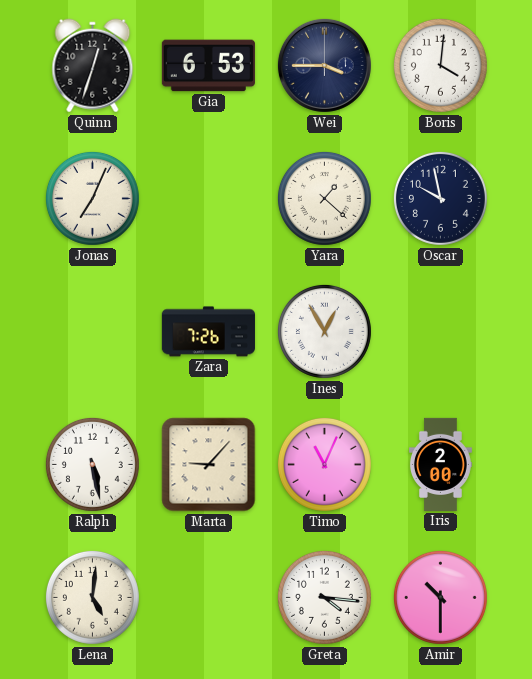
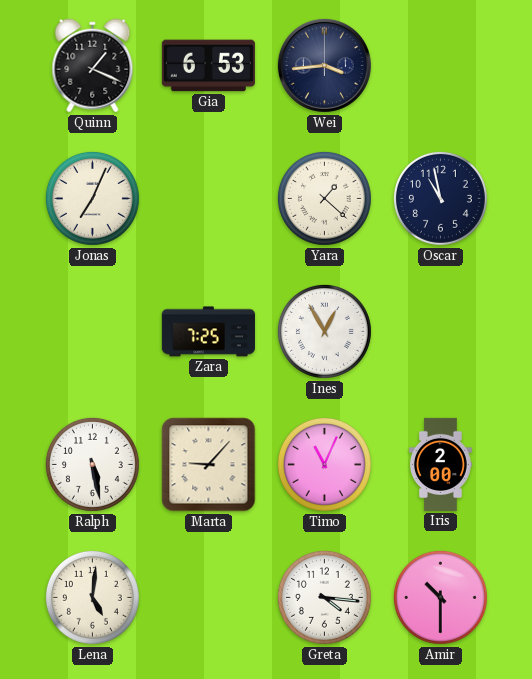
Quinn: 12:33 -> 1:19
Wei: 3:45 -> 3:44
Boris: 4:01 -> none
Oscar: 9:58 -> 10:58
Zara: 7:26 -> 7:25
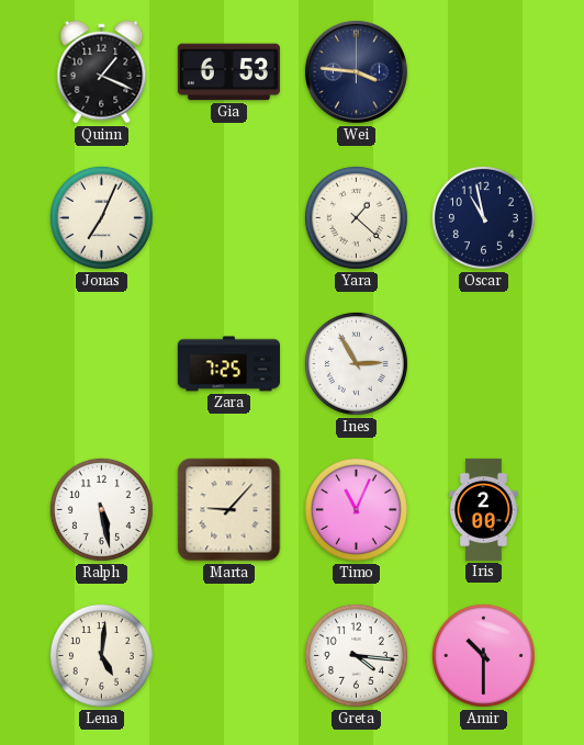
Wei: 3:44 -> 3:46
Ines: 12:55 -> 2:55
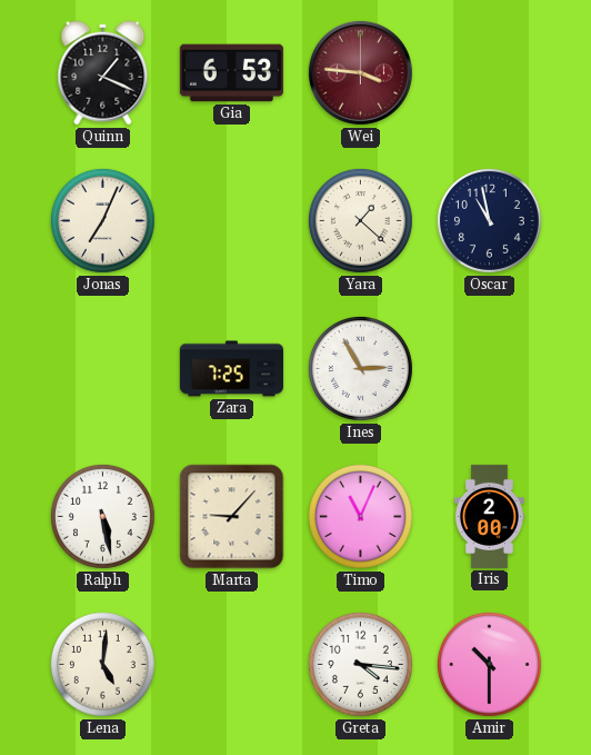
Wei dial: navy -> burgundy
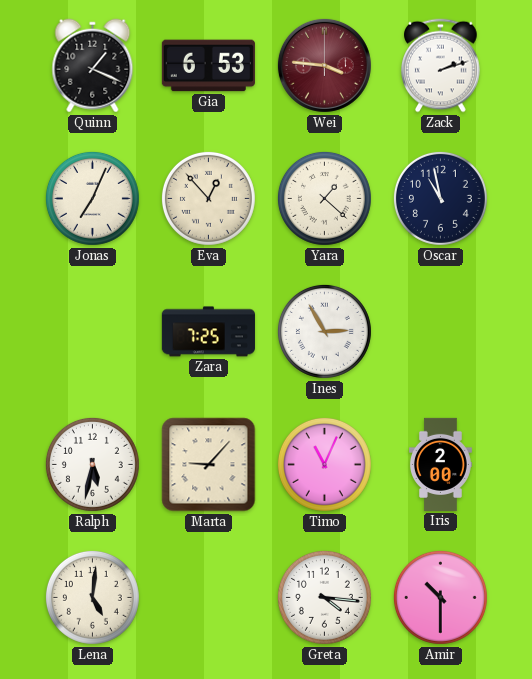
Zack: none -> 2:12
Eva: none -> 12:53
Ralph: 5:28 -> 5:32
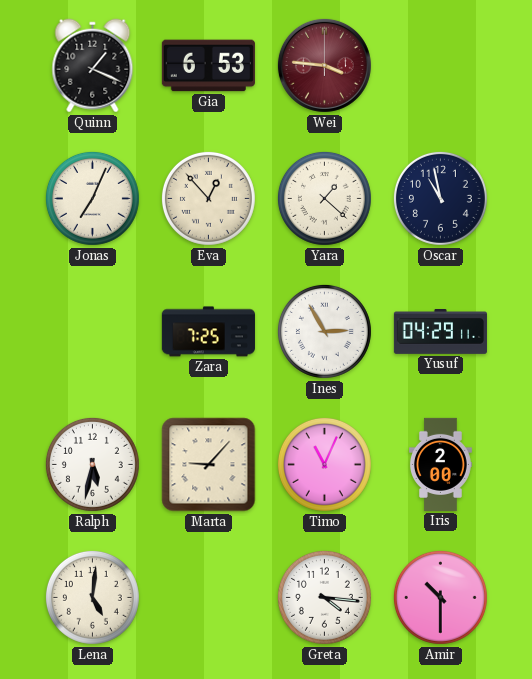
Zack: 2:12 -> none
Yusuf: none -> 04:29
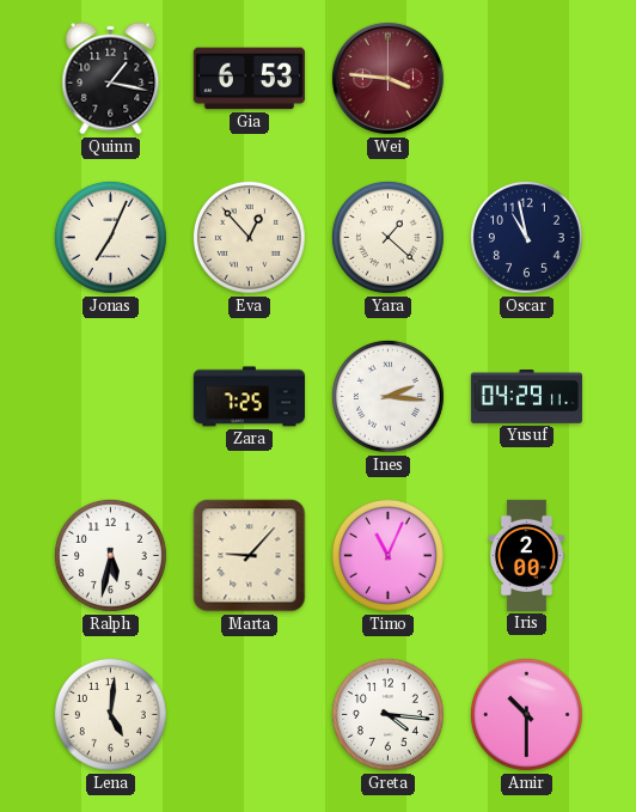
Quinn: 1:19 -> 1:17
Ines: 2:55 -> 2:16
